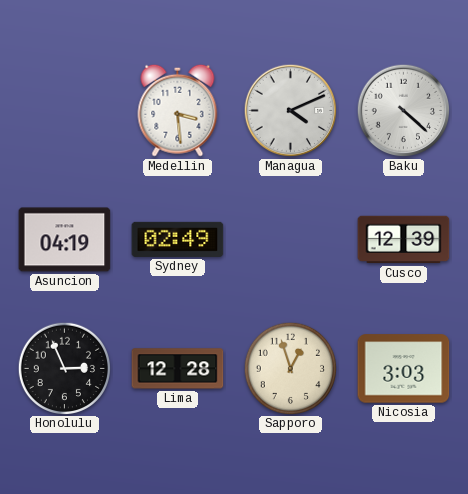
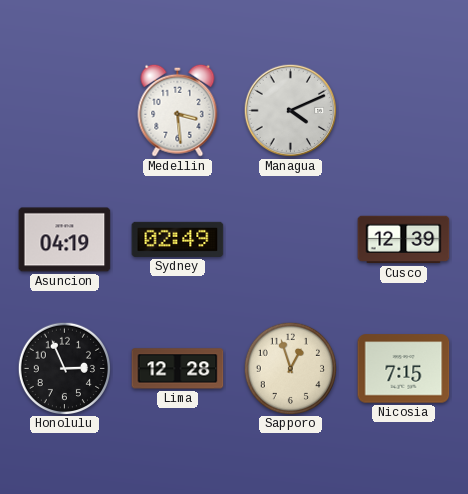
Baku: 4:22 -> none
Nicosia: 3:03 -> 7:15
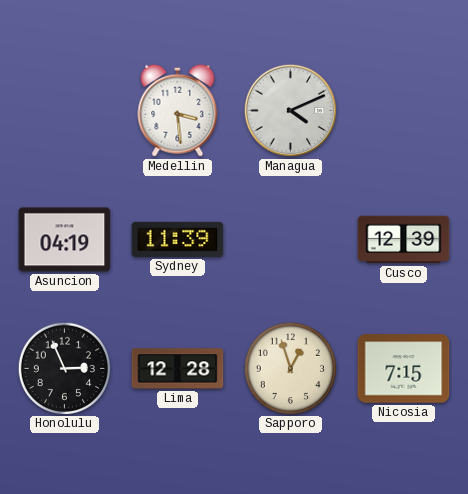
Sydney: 02:49 -> 11:39
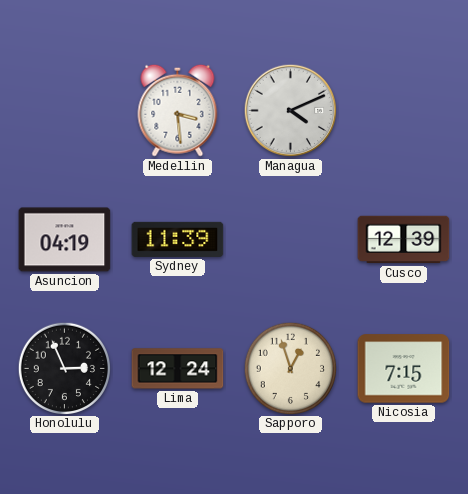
Lima: 12:28 -> 12:24
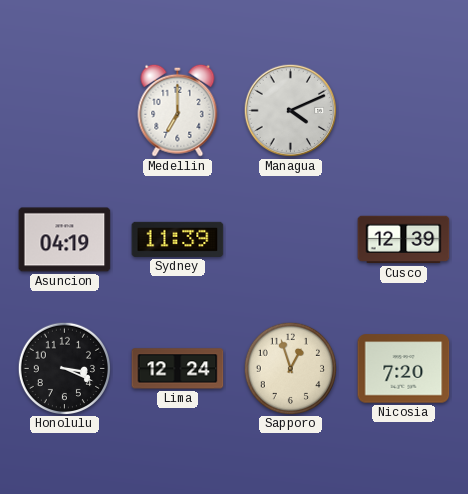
Medellin: 3:29 -> 7:00
Honolulu: 2:56 -> 3:19
Nicosia: 7:15 -> 7:20
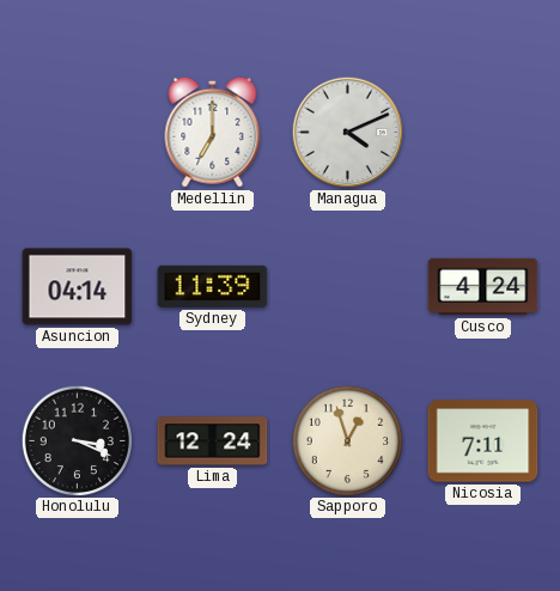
Asuncion: 04:19 -> 04:14
Cusco: 12:39 -> 4:24
Nicosia: 7:20 -> 7:11
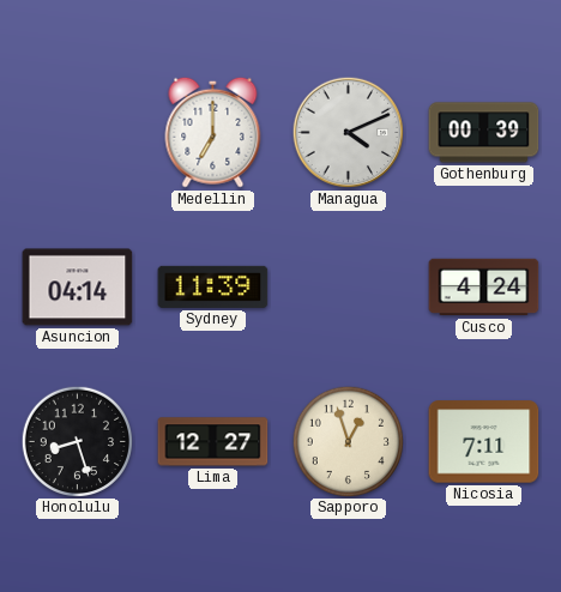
Gothenburg: none -> 00:39
Honolulu: 3:19 -> 8:27
Lima: 12:24 -> 12:27
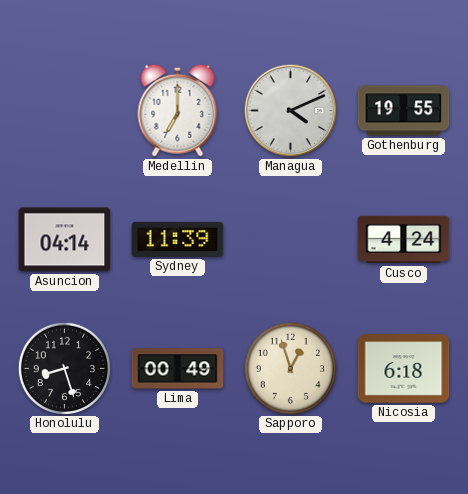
Gothenburg: 00:39 -> 19:55
Lima: 12:27 -> 00:49
Nicosia: 7:11 -> 6:18
